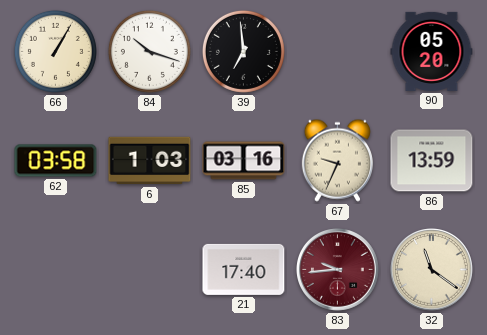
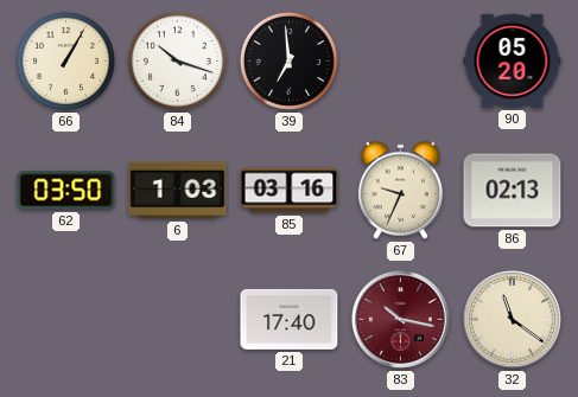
62: 03:58 -> 03:50
86: 13:59 -> 02:13
83: 9:44 -> 10:17
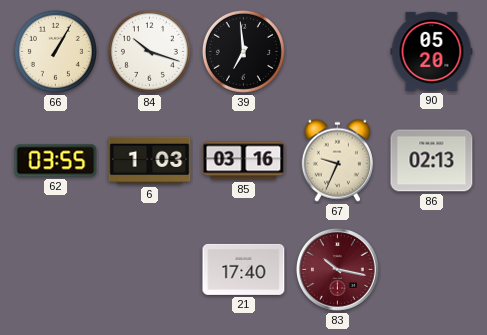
62: 03:50 -> 03:55
32: 11:21 -> none
